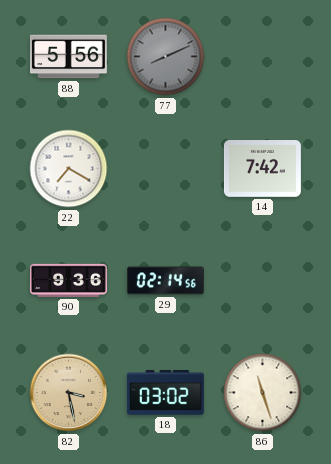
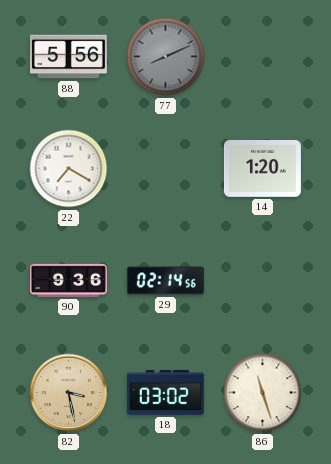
14: 7:42 -> 1:20
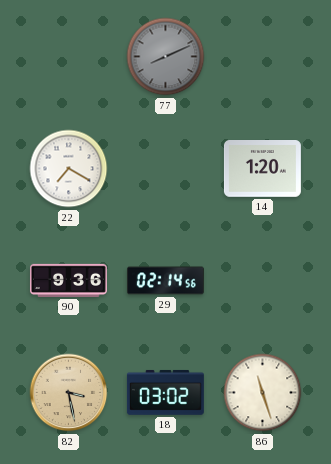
88: 5:56 -> none
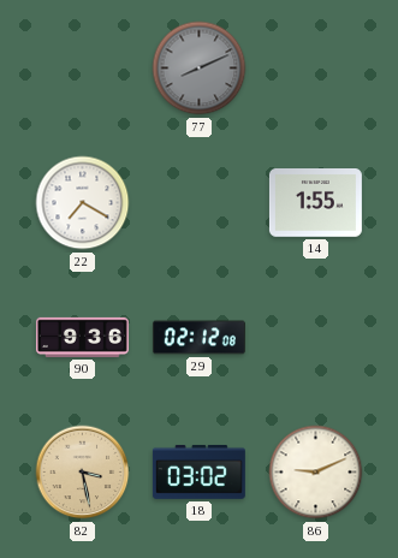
14: 1:20 -> 1:55
29: 02:14 -> 02:12
86: 11:27 -> 9:11
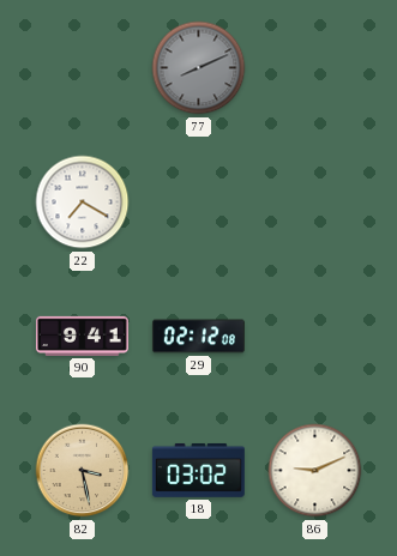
14: 1:55 -> none
90: 9:36 -> 9:41
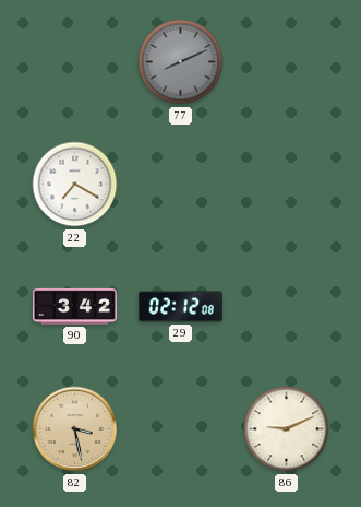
90: 9:41 -> 3:42
18: 03:02 -> none
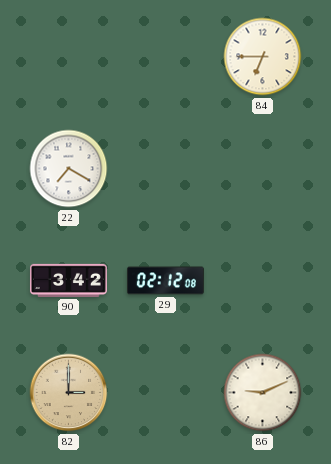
77: 8:11 -> none
84: none -> 6:45
82: 3:28 -> 3:00
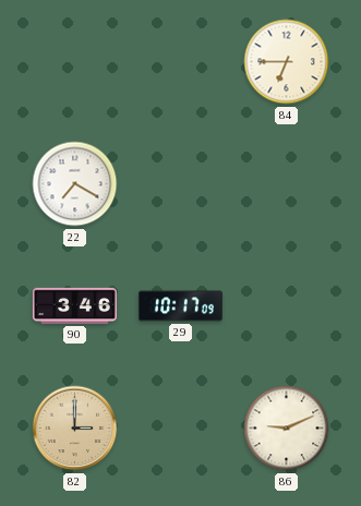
90: 3:42 -> 3:46
29: 02:12 -> 10:17
